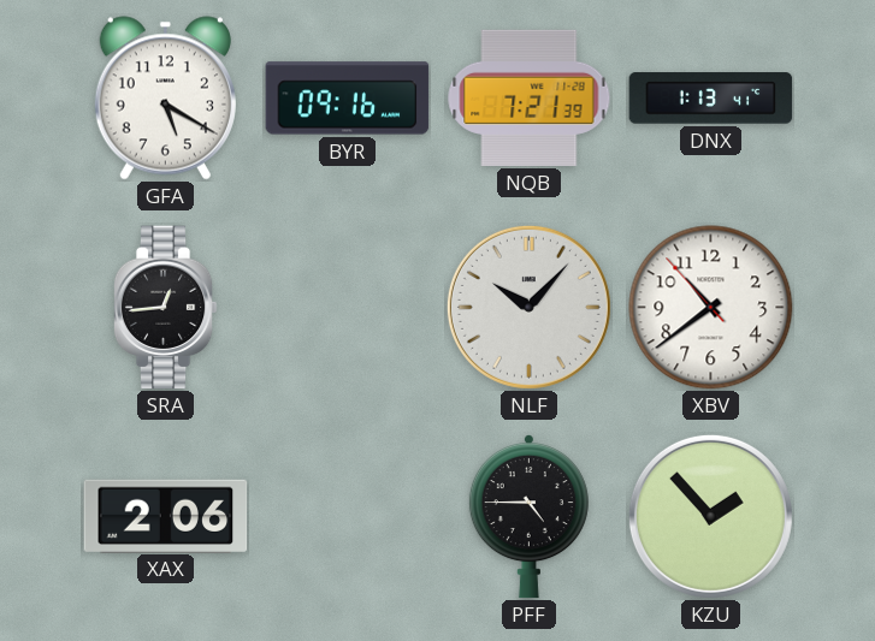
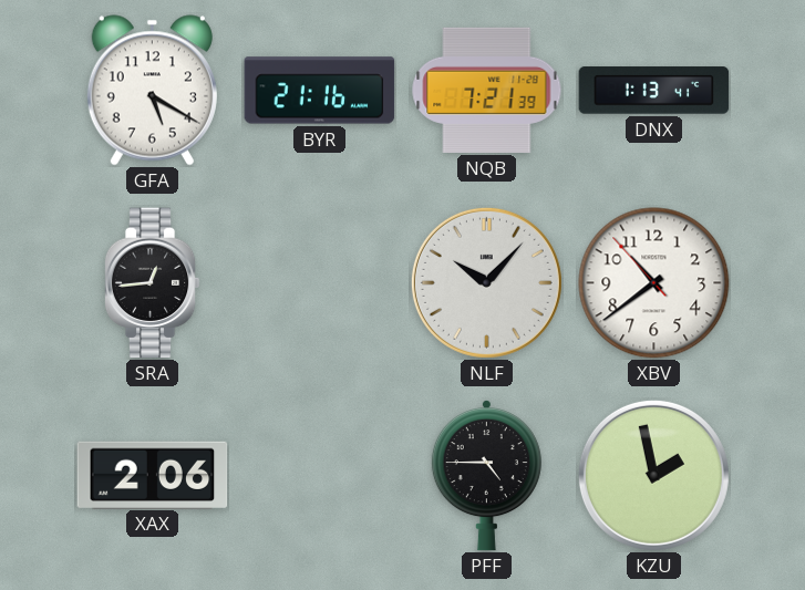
BYR: 09:16 -> 21:16
KZU: 1:53 -> 1:58
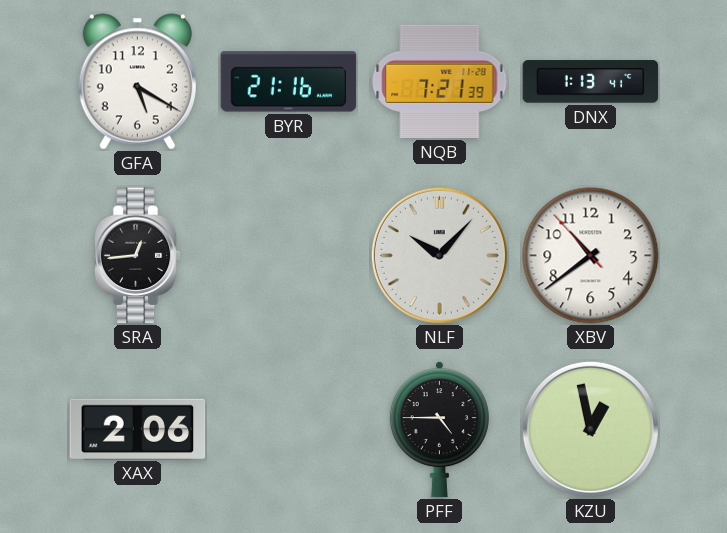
KZU: 1:58 -> 12:58
